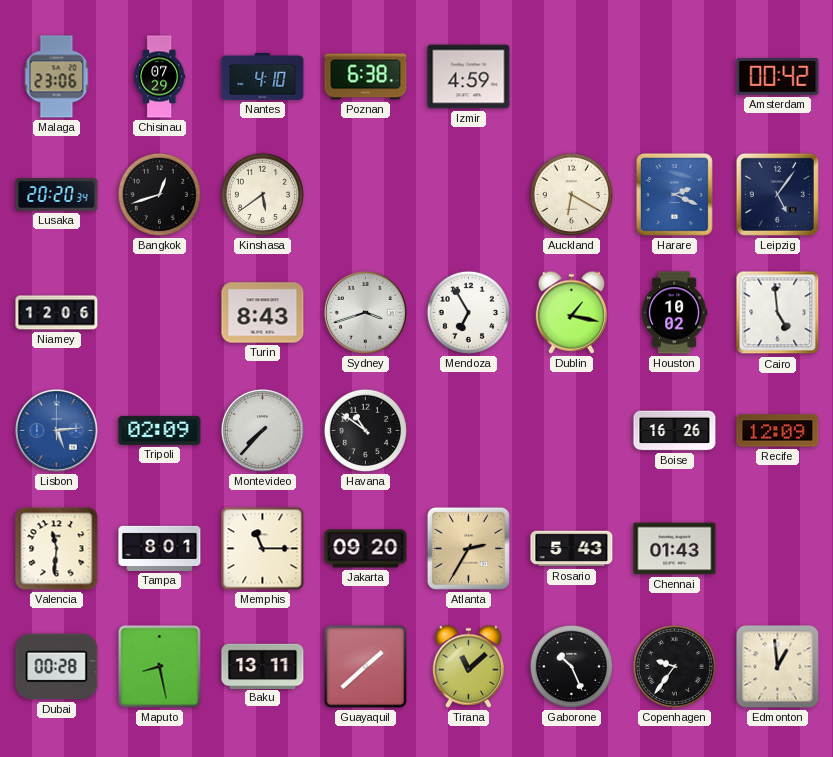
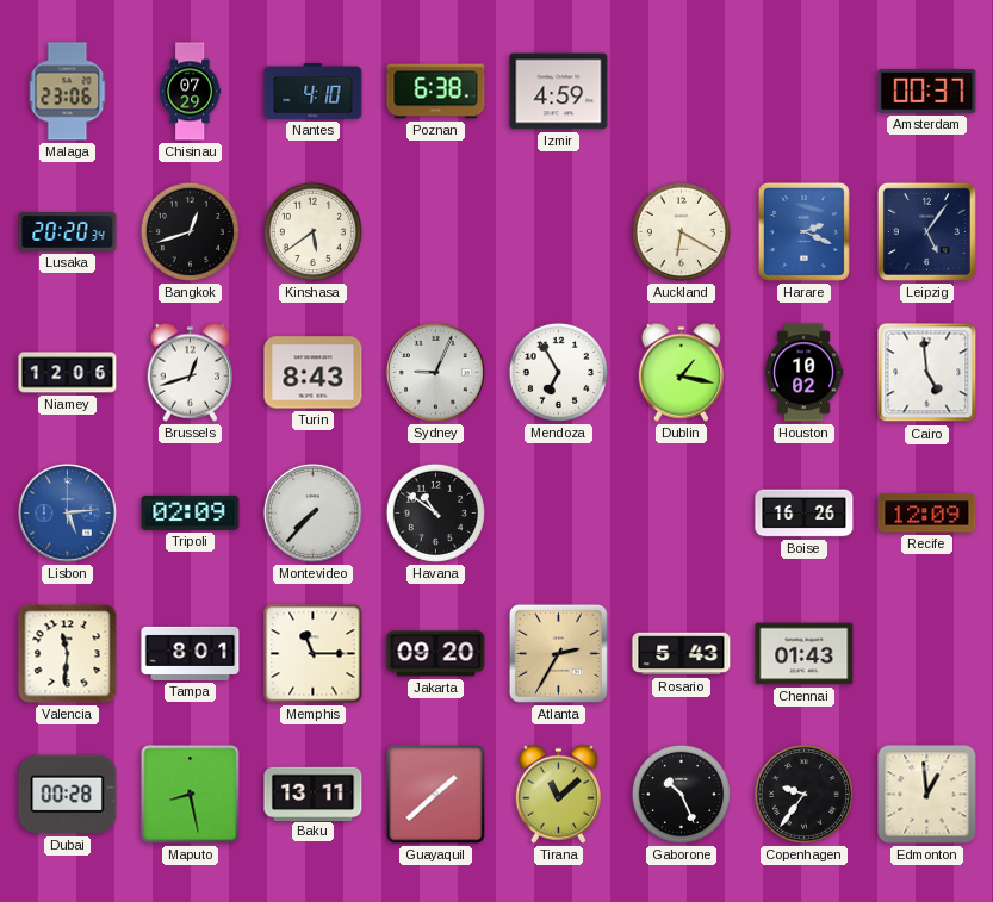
Amsterdam: 00:42 -> 00:37
Brussels: none -> 12:42
Sydney: 3:42 -> 9:04
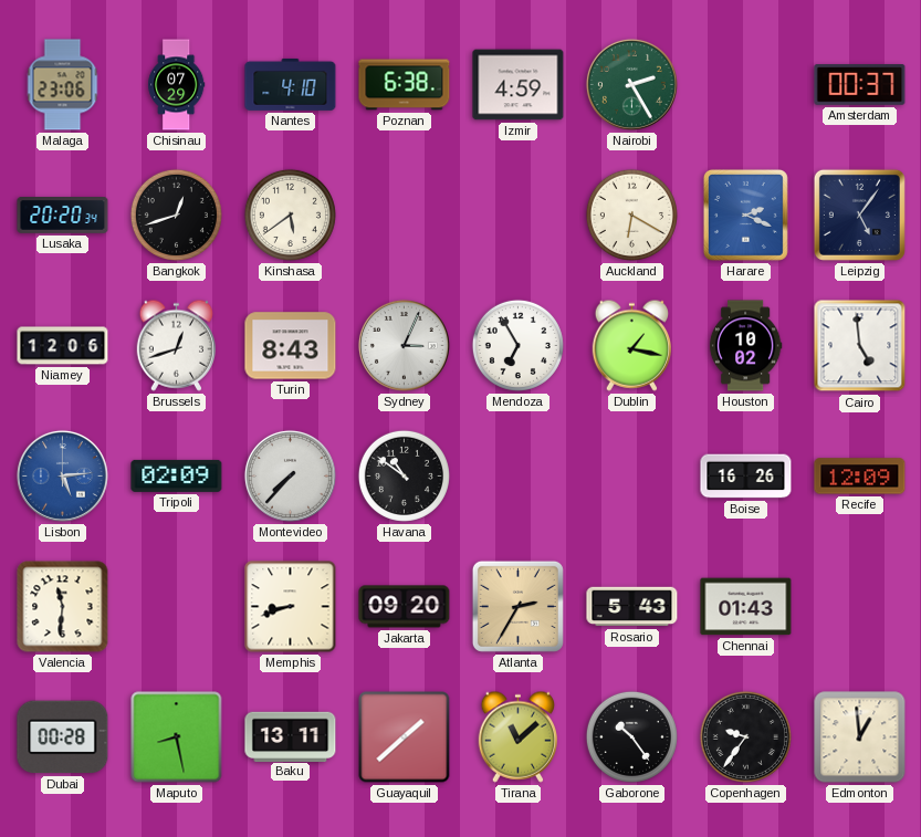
Nairobi: none -> 2:25
Sydney: 9:04 -> 3:04
Tampa: 8:01 -> none
Memphis: 11:15 -> 8:42
Gaborone: 10:26 -> 10:24
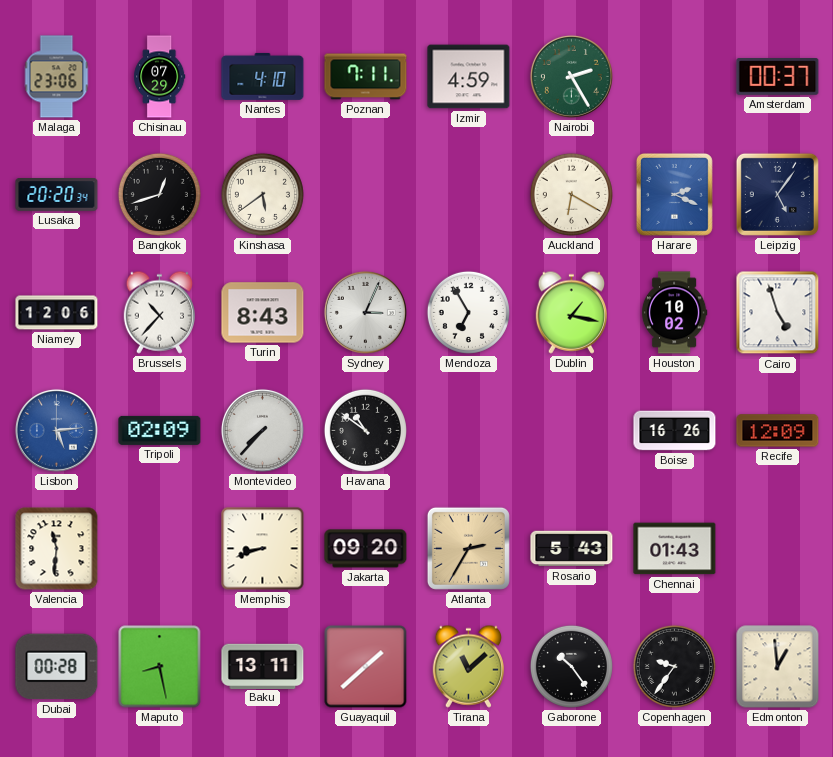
Poznan: 6:38 -> 7:11
Brussels: 12:42 -> 10:37
Cairo: 4:59 -> 4:57
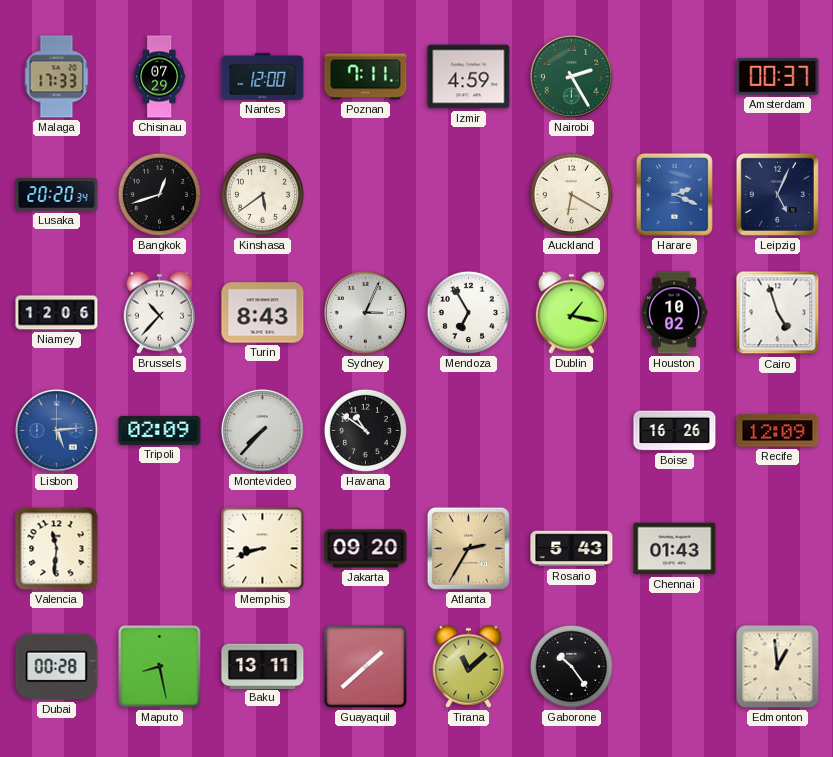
Malaga: 23:06 -> 17:33
Nantes: 4:10 -> 12:00
Leipzig: 5:06 -> 5:04
Copenhagen: 9:36 -> none
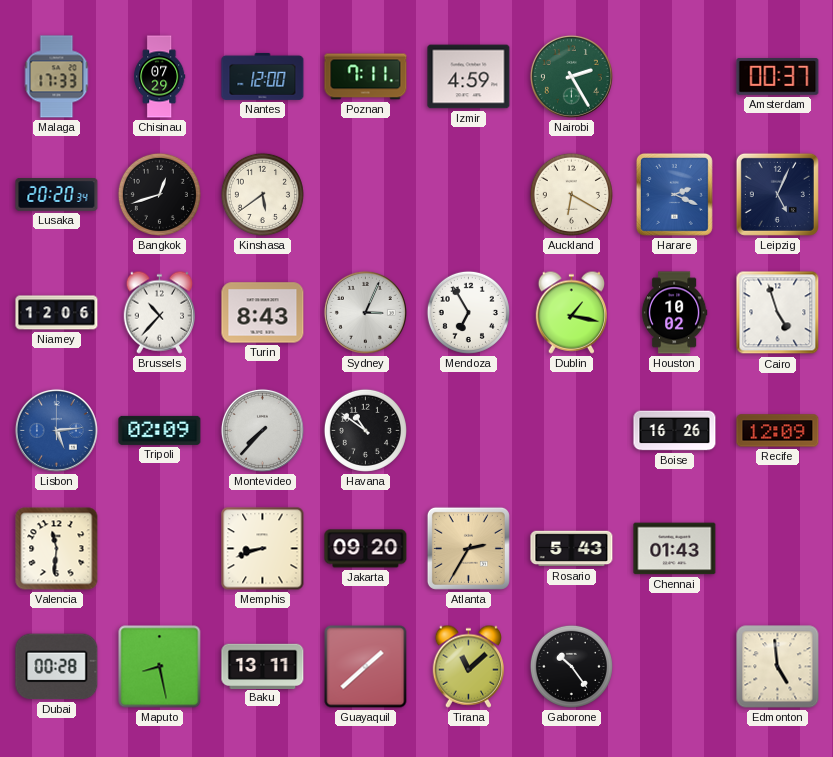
Edmonton: 12:59 -> 4:59
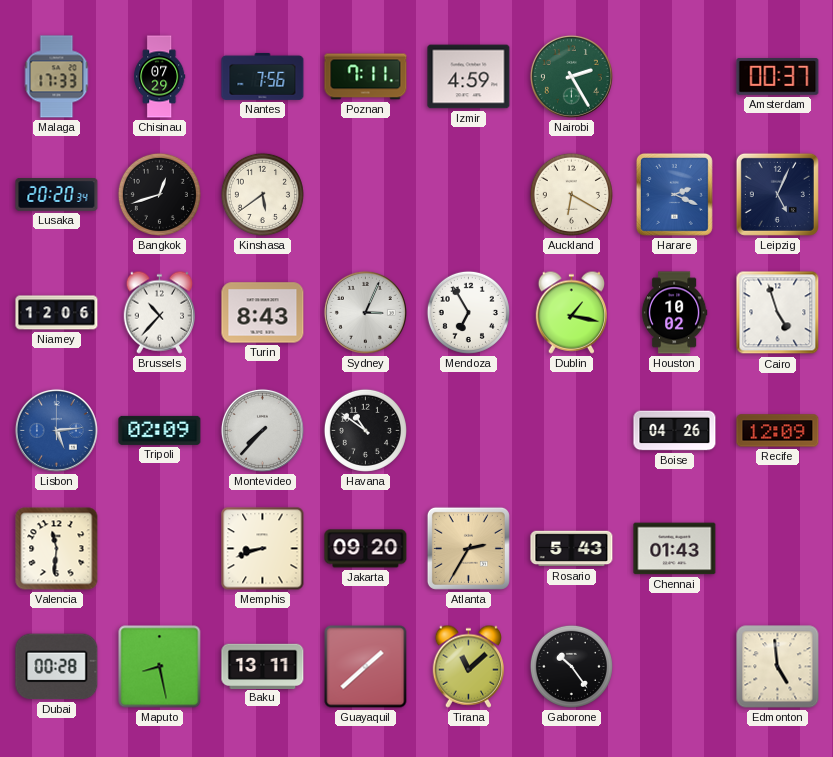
Nantes: 12:00 -> 7:56
Boise: 16:26 -> 04:26
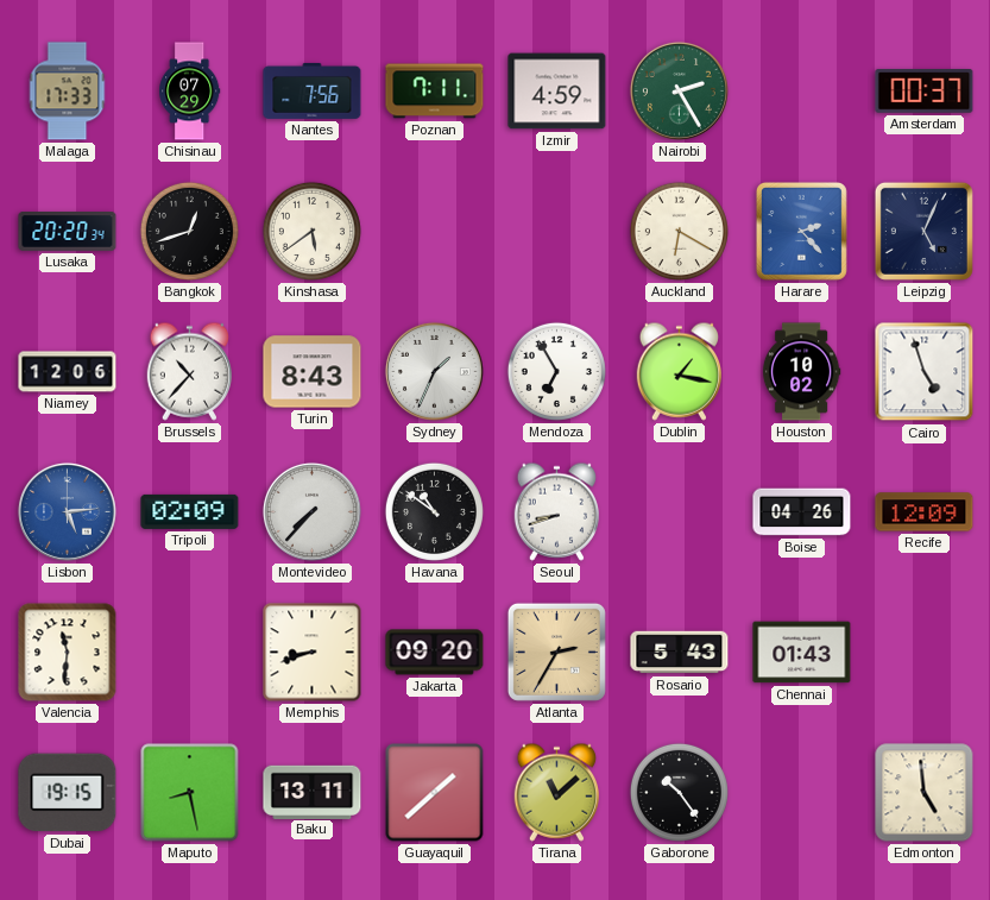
Harare: 2:19 -> 2:23
Sydney: 3:04 -> 1:34
Seoul: none -> 8:42
Dubai: 00:28 -> 19:15
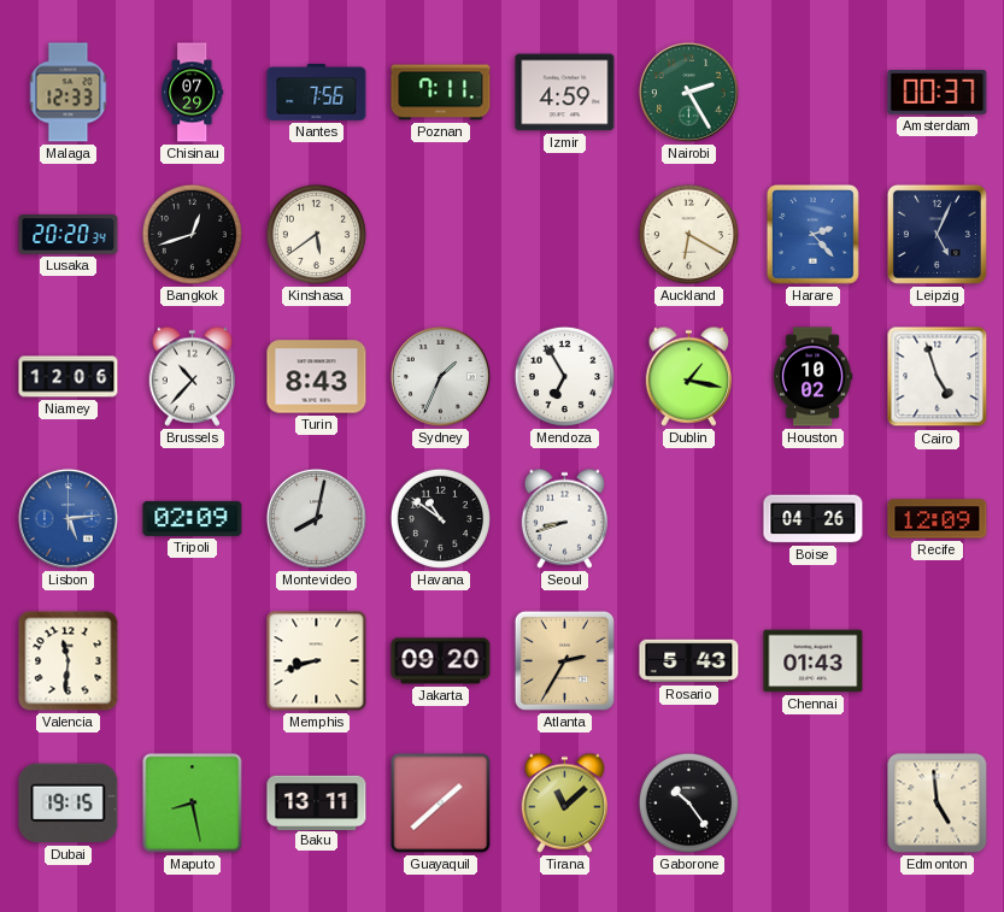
Malaga: 17:33 -> 12:33
Montevideo: 7:37 -> 8:02
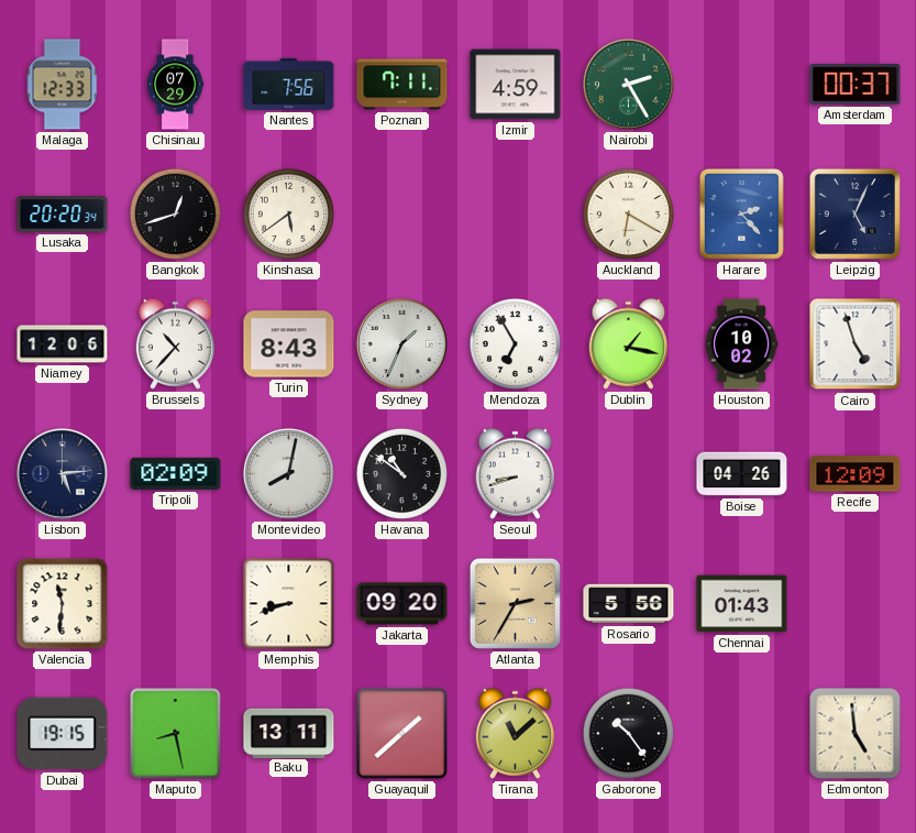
Lisbon dial: blue -> navy
Rosario: 5:43 -> 5:56
